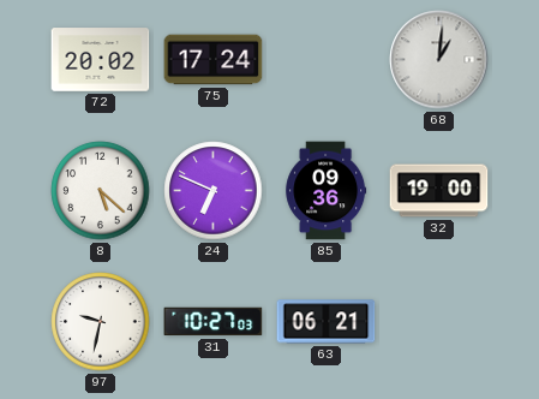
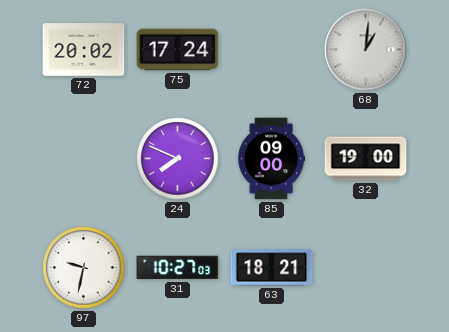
8: 5:22 -> none
24: 6:49 -> 7:49
85: 09:36 -> 09:00
63: 06:21 -> 18:21
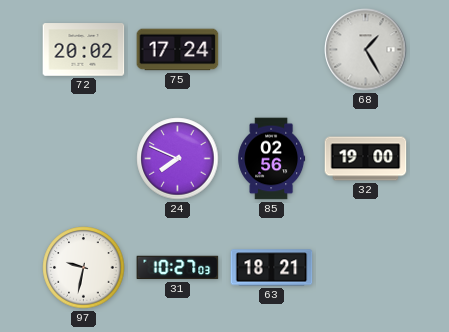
68: 1:01 -> 1:25
85: 09:00 -> 02:56
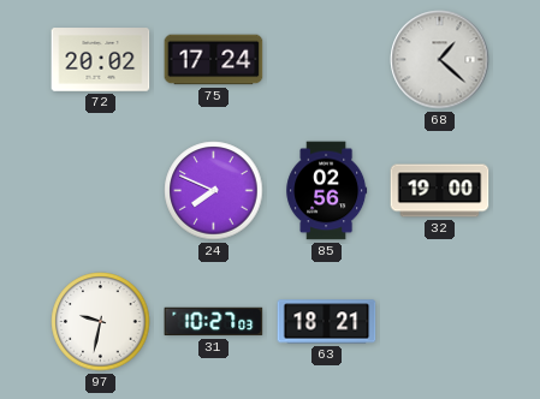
68: 1:25 -> 1:22
